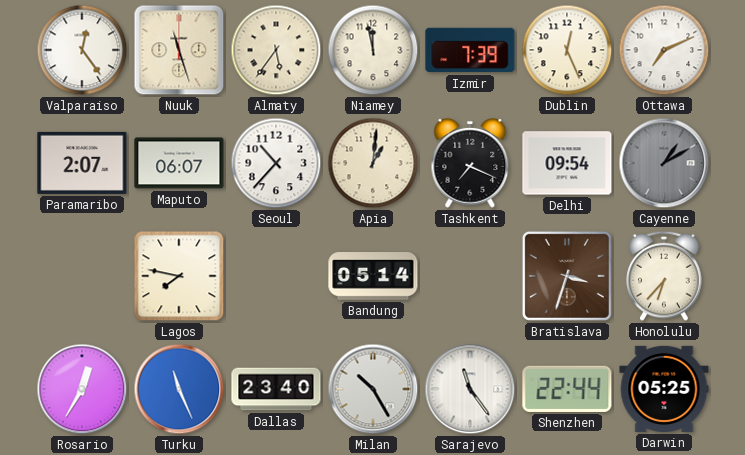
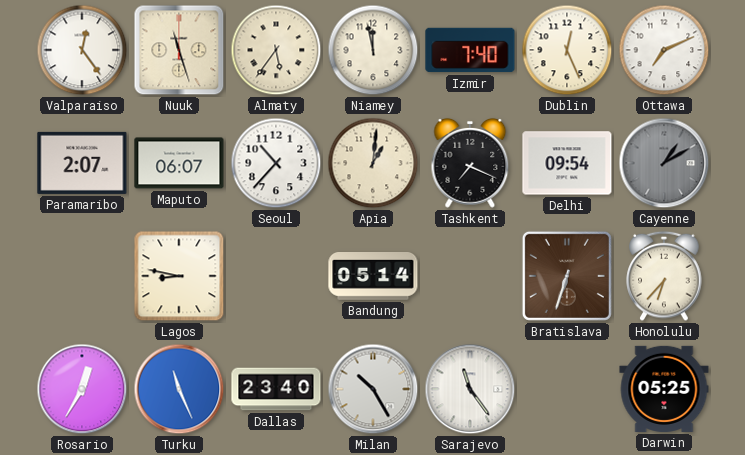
Izmir: 7:39 -> 7:40
Lagos: 7:47 -> 8:47
Bratislava: 3:33 -> 6:33
Shenzhen: 22:44 -> none
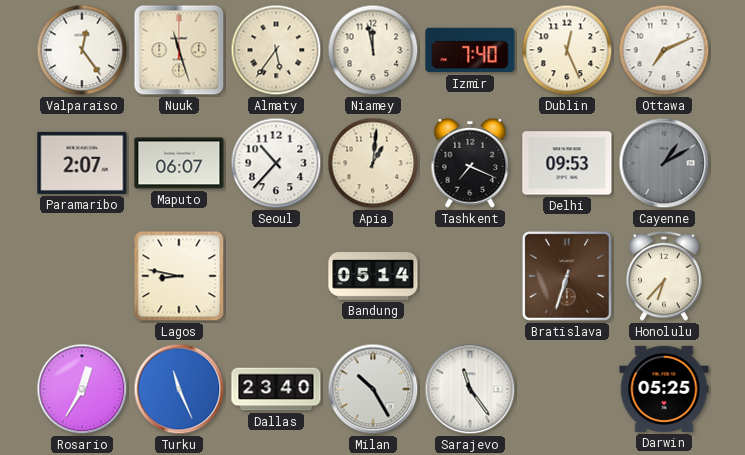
Delhi: 09:54 -> 09:53
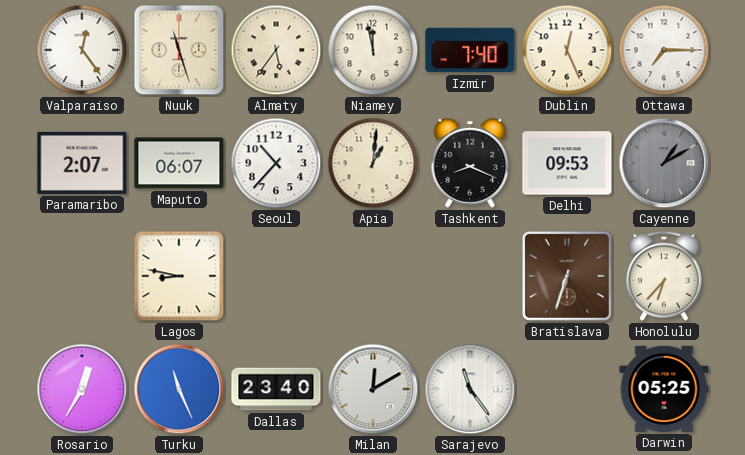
Ottawa: 7:11 -> 7:15
Tashkent: 7:19 -> 8:19
Bandung: 05:14 -> none
Milan: 10:25 -> 12:10
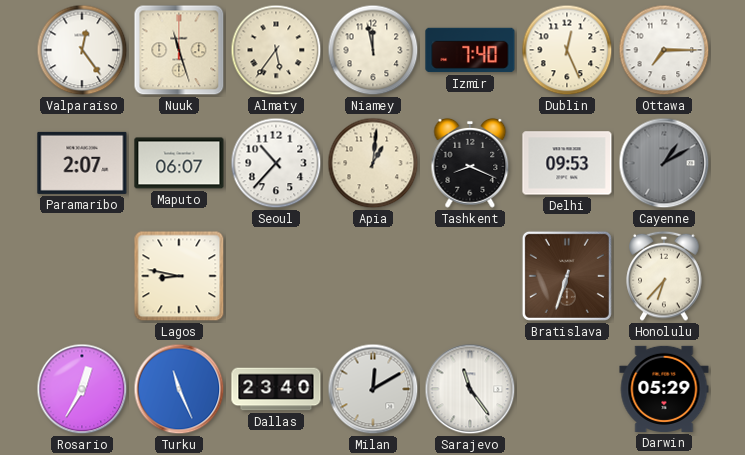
Darwin: 05:25 -> 05:29
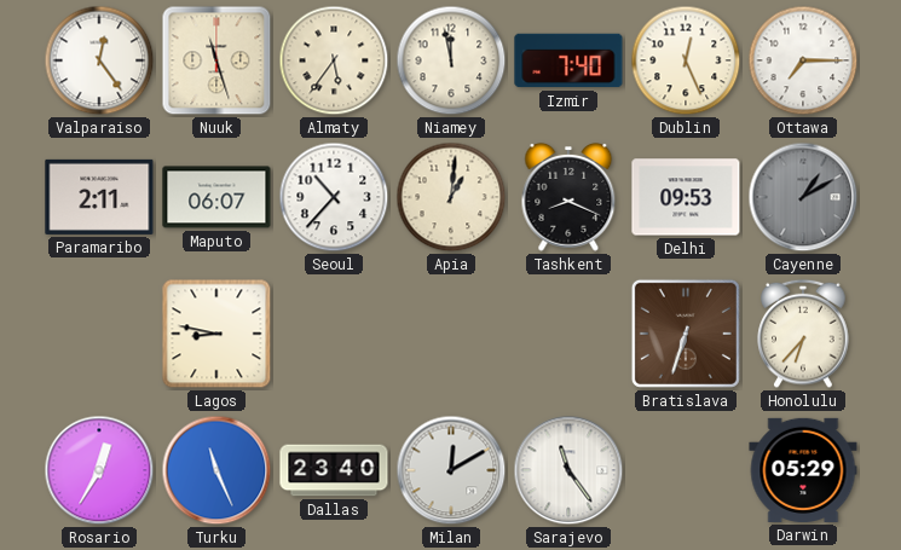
Paramaribo: 2:07 -> 2:11
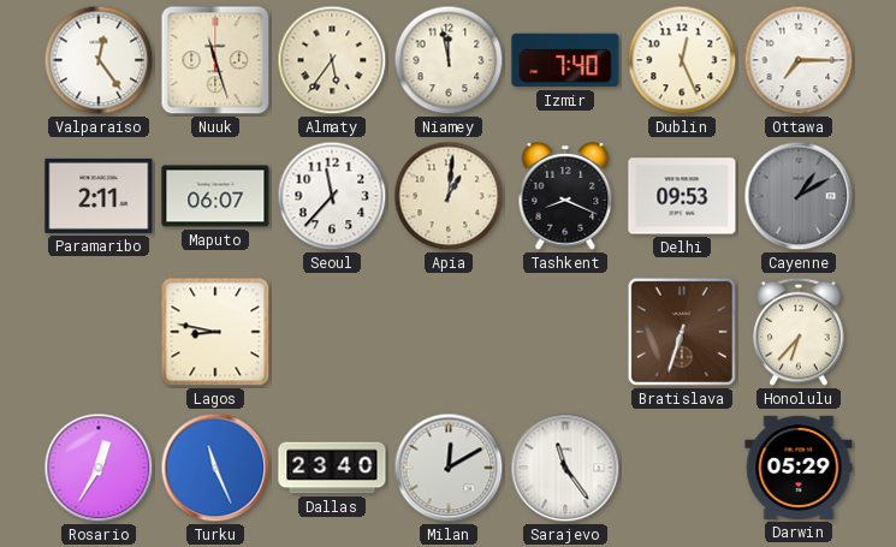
Seoul: 10:37 -> 11:37
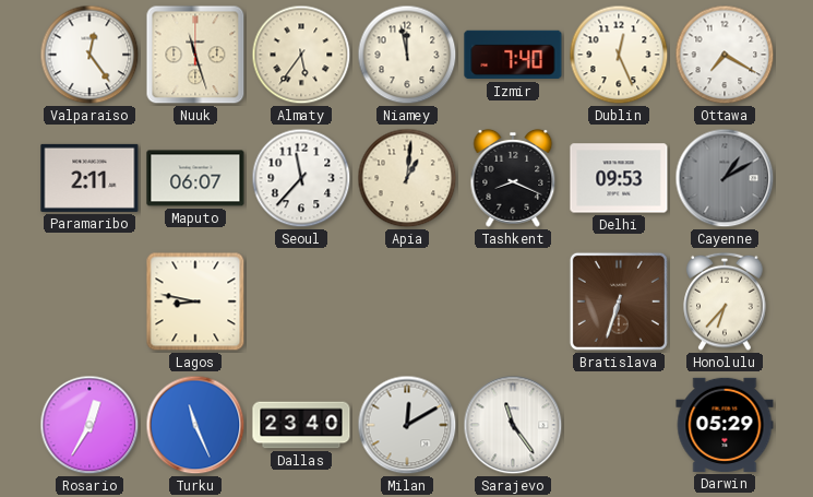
Ottawa: 7:15 -> 7:20
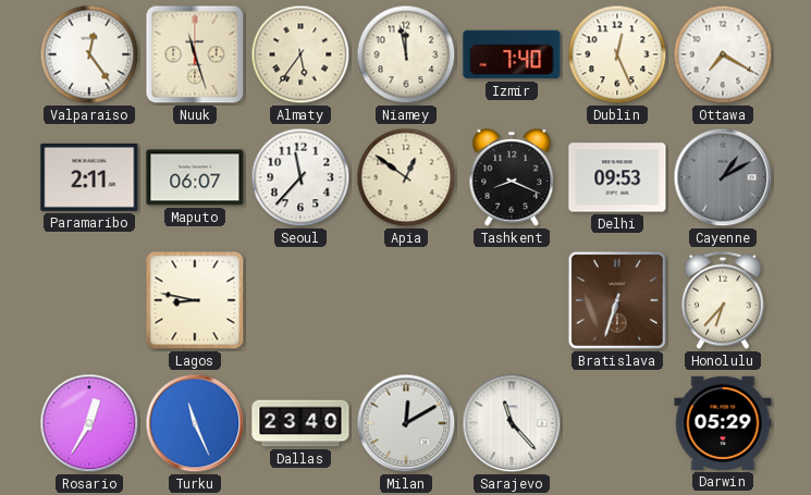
Apia: 1:01 -> 12:51
Sarajevo: 11:24 -> 11:23
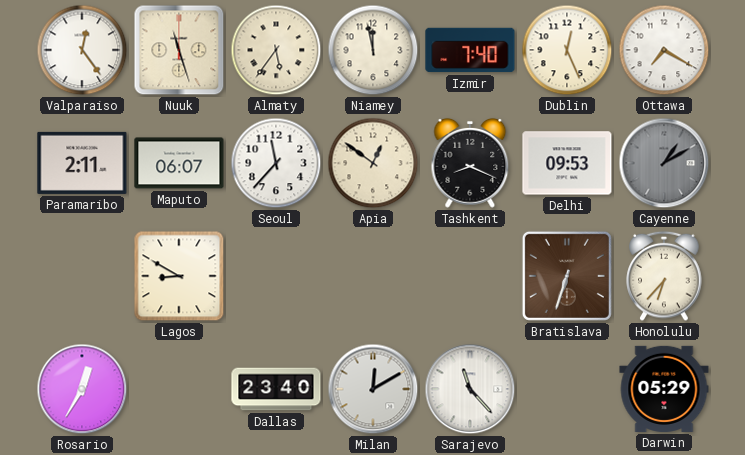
Lagos: 8:47 -> 8:50
Turku: 11:26 -> none
